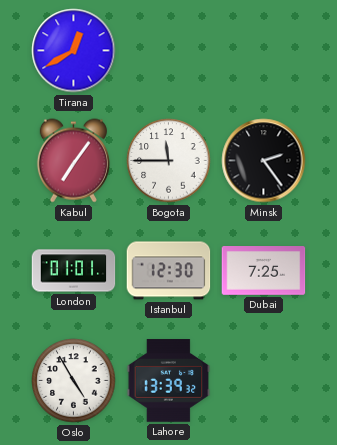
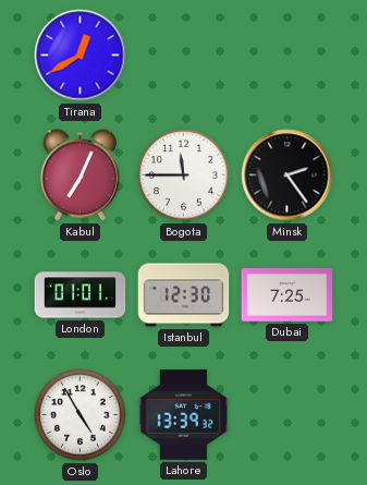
Kabul: 7:06 -> 7:04
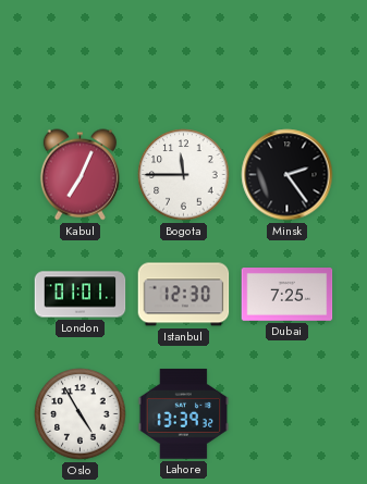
Tirana: 12:40 -> none
